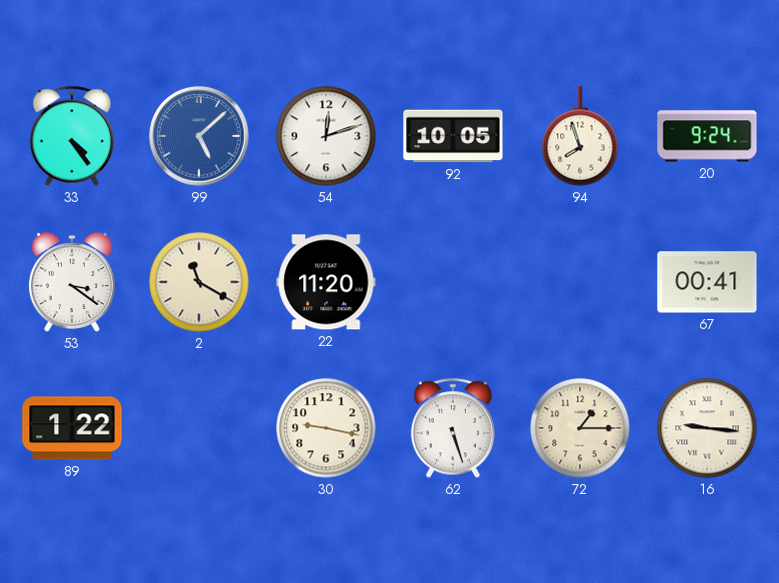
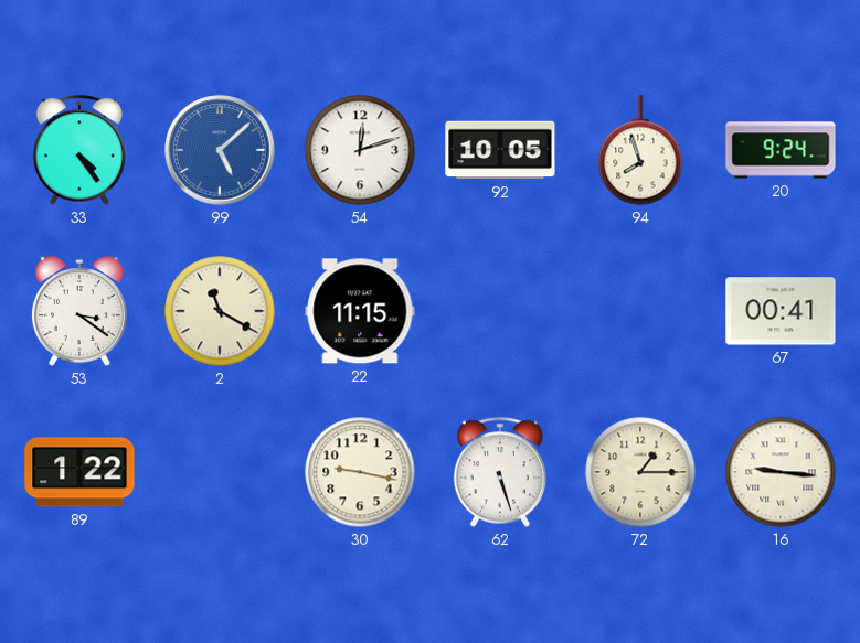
22: 11:20 -> 11:15
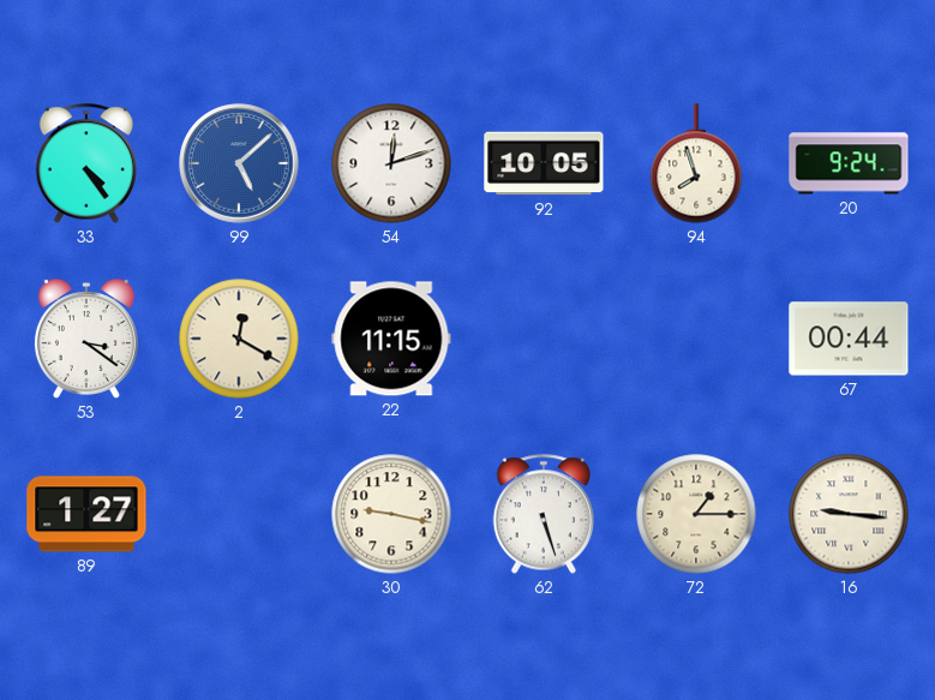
2: 11:20 -> 12:20
67: 00:41 -> 00:44
89: 1:22 -> 1:27
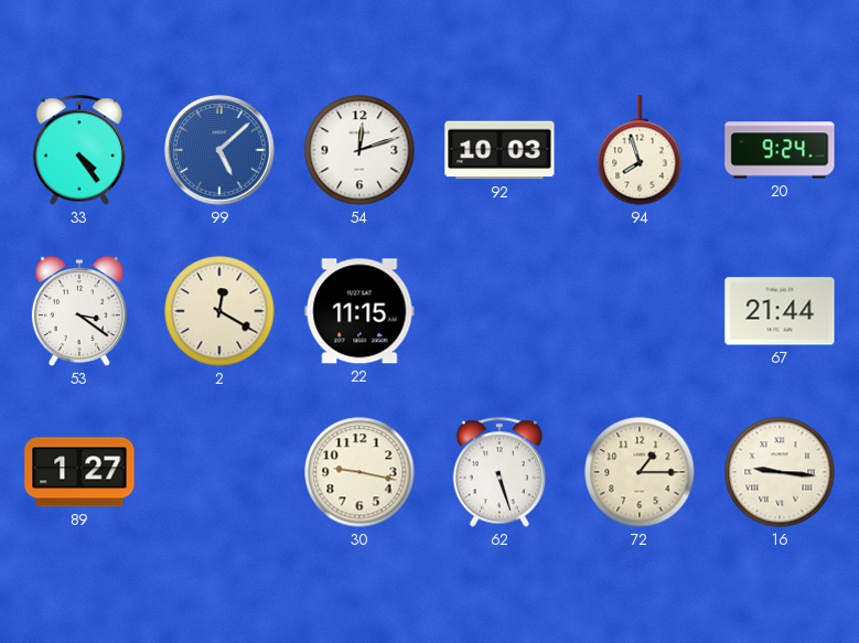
92: 10:05 -> 10:03
67: 00:44 -> 21:44
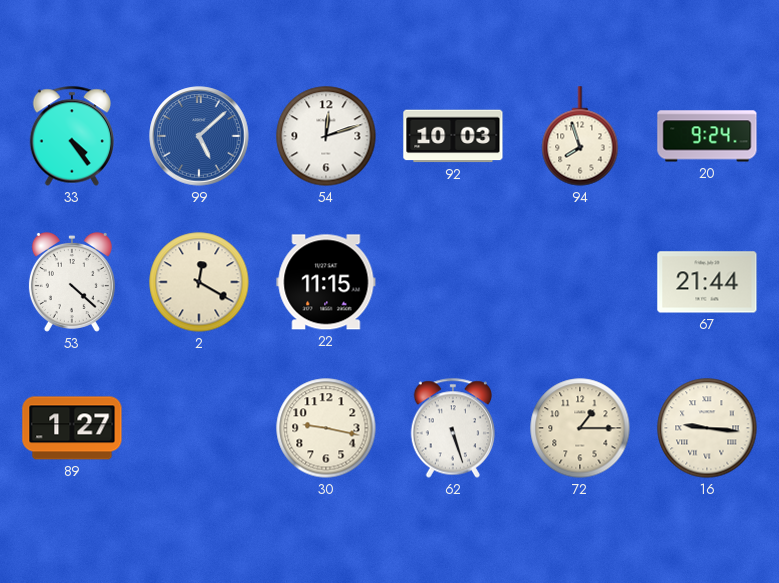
53: 3:21 -> 4:22
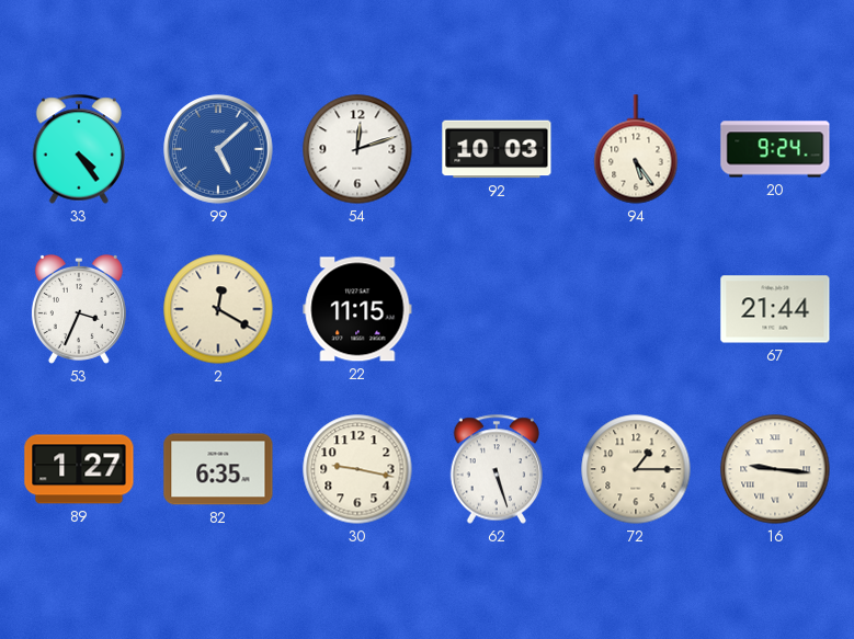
94: 7:57 -> 5:24
53: 4:22 -> 3:34
82: none -> 6:35
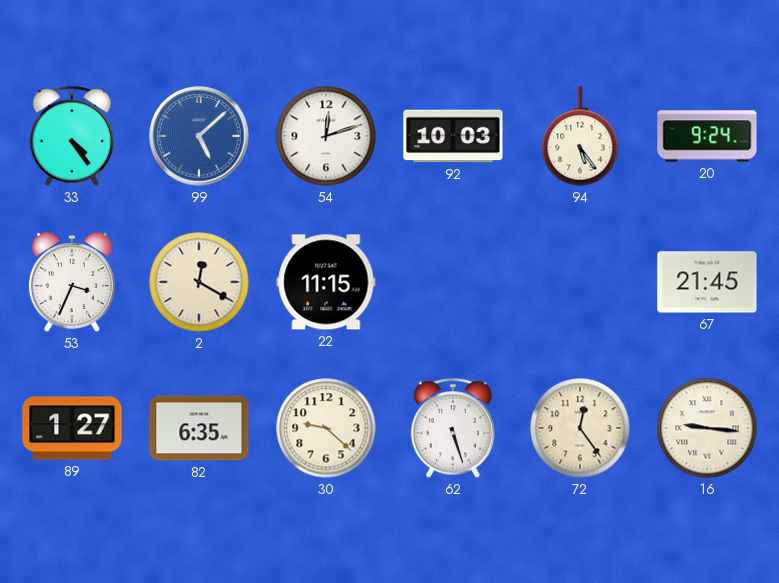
67: 21:44 -> 21:45
30: 9:17 -> 9:22
72: 1:15 -> 12:24
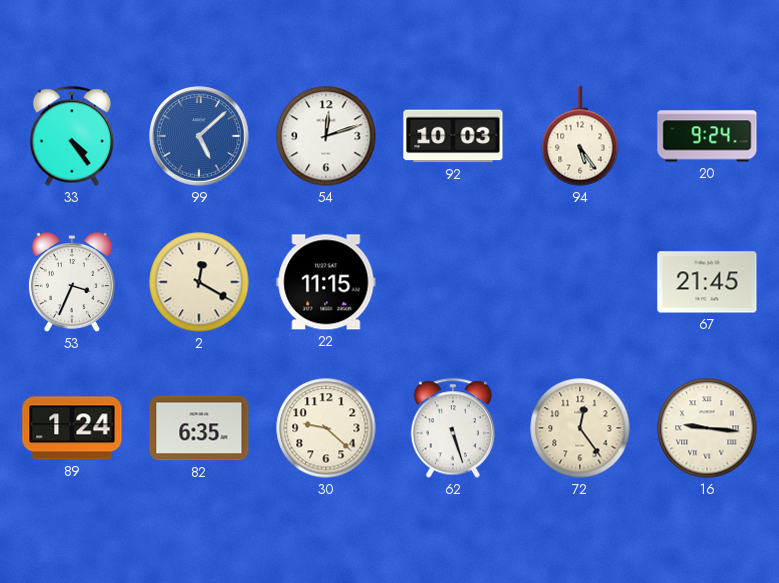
89: 1:27 -> 1:24
